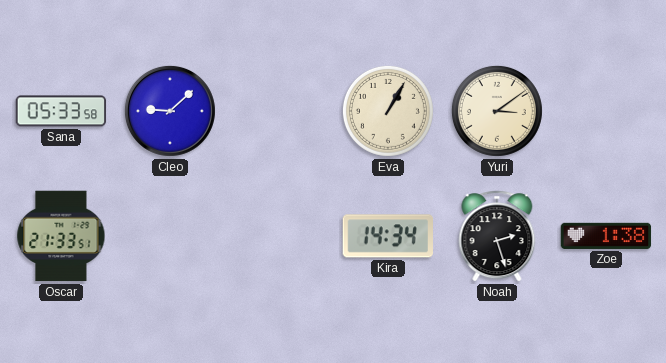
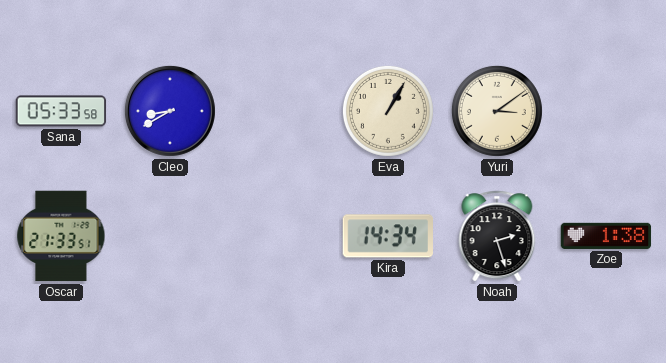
Cleo: 9:08 -> 8:40
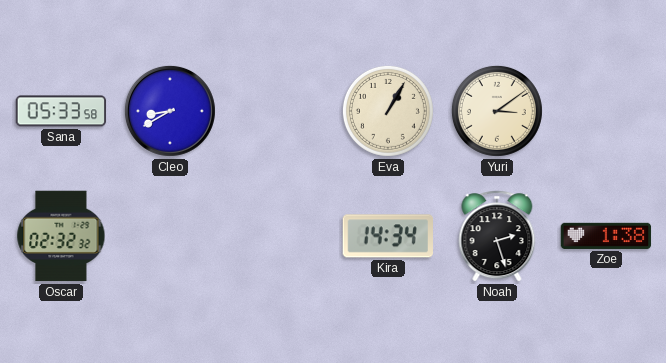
Oscar: 21:33 -> 02:32
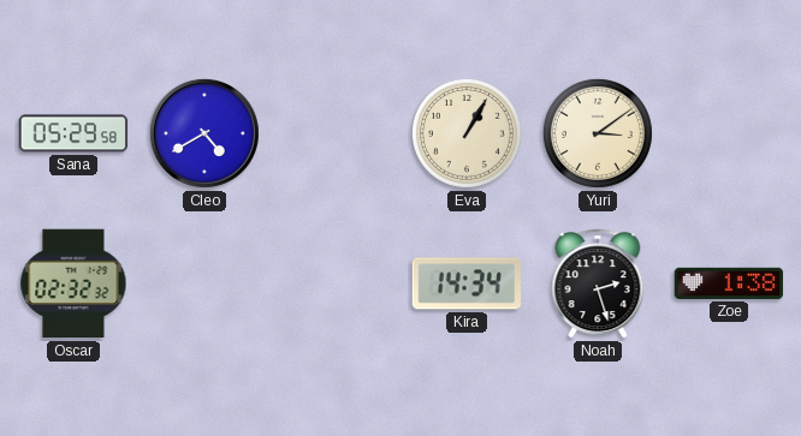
Sana: 05:33 -> 05:29
Cleo: 8:40 -> 4:40
